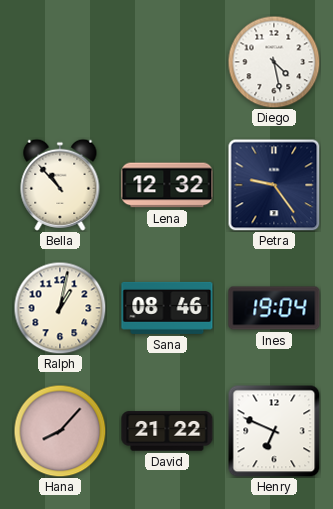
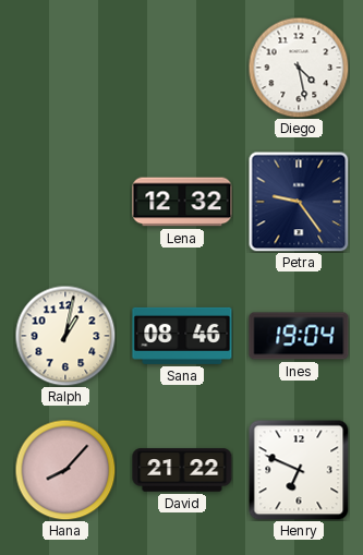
Bella: 10:53 -> none
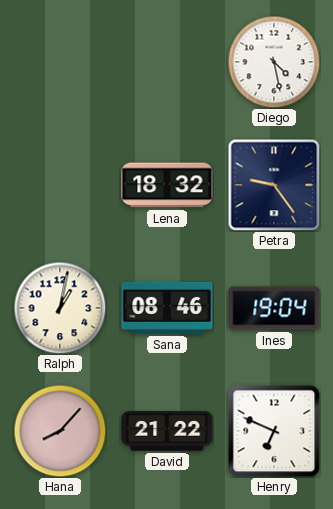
Lena: 12:32 -> 18:32
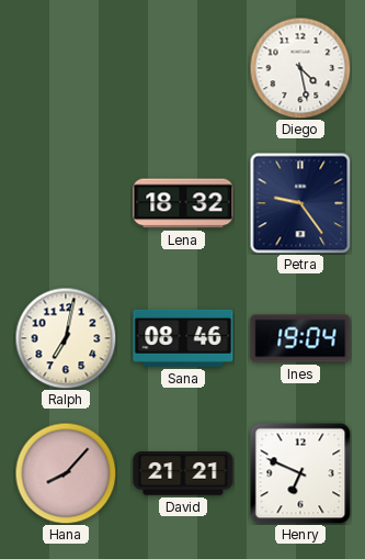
Ralph: 1:02 -> 7:02
David: 21:22 -> 21:21
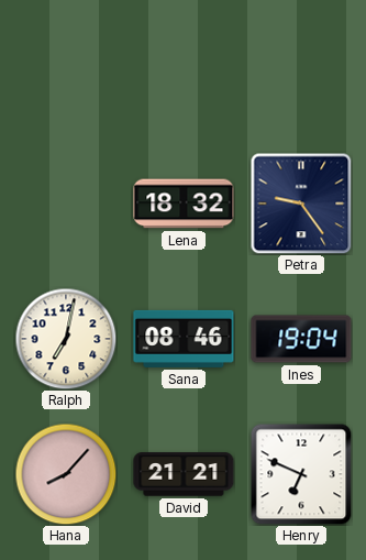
Diego: 4:28 -> none
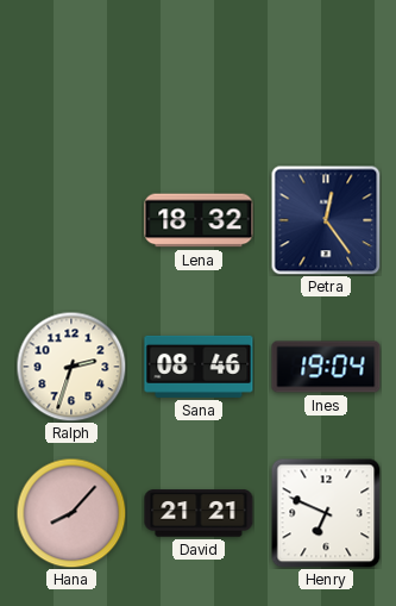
Petra: 9:24 -> 12:24
Ralph: 7:02 -> 2:33
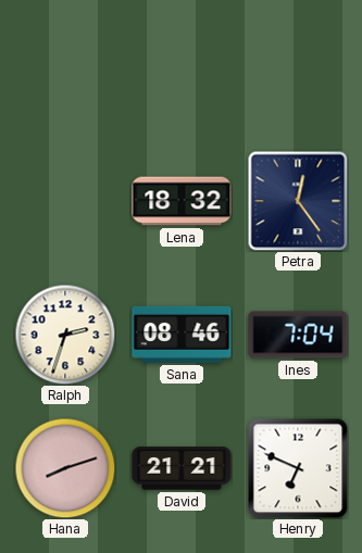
Ines: 19:04 -> 7:04
Hana: 8:07 -> 8:12
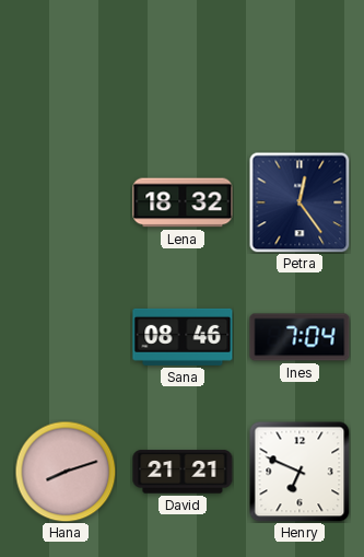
Ralph: 2:33 -> none
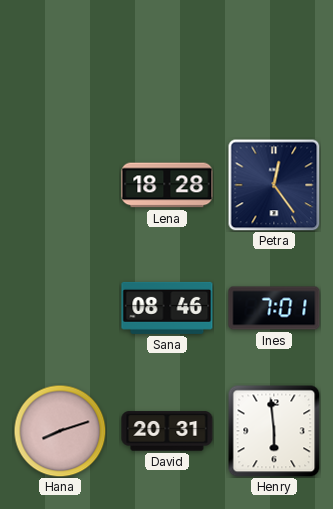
Lena: 18:32 -> 18:28
Ines: 7:04 -> 7:01
David: 21:21 -> 20:31
Henry: 6:49 -> 5:59
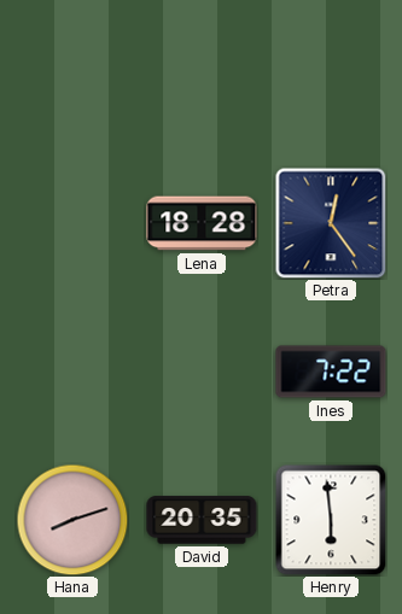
Sana: 08:46 -> none
Ines: 7:01 -> 7:22
David: 20:31 -> 20:35
